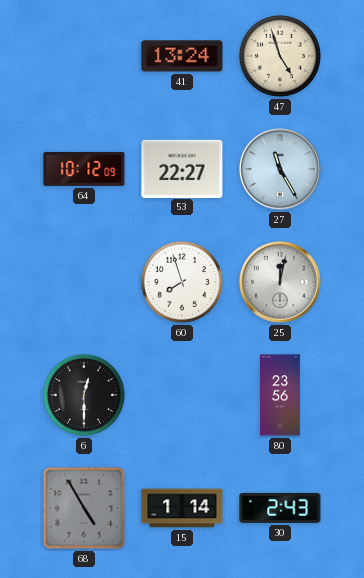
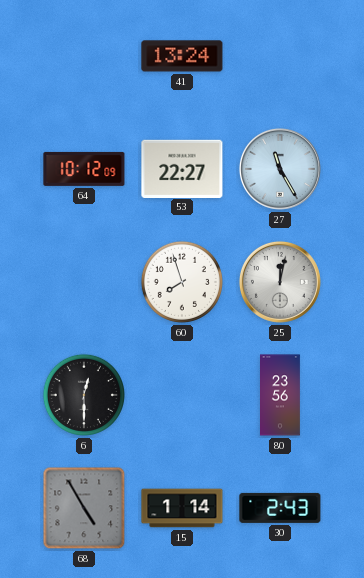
47: 4:57 -> none
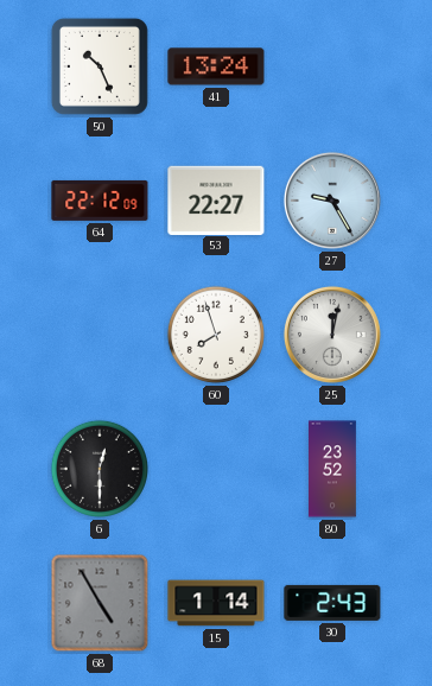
50: none -> 10:26
64: 10:12 -> 22:12
27: 11:25 -> 9:25
80: 23:56 -> 23:52
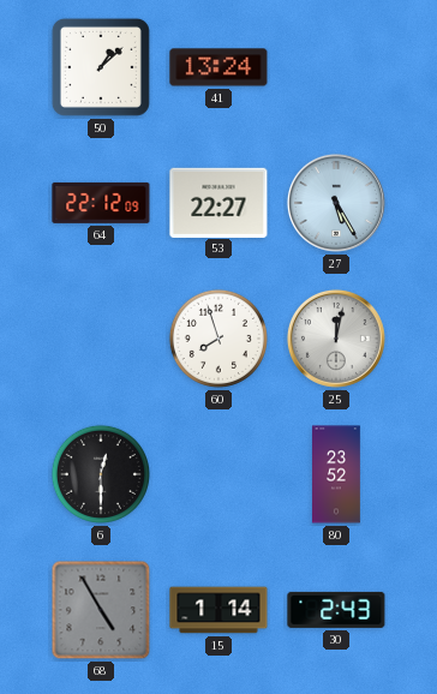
50: 10:26 -> 1:08
27: 9:25 -> 5:25
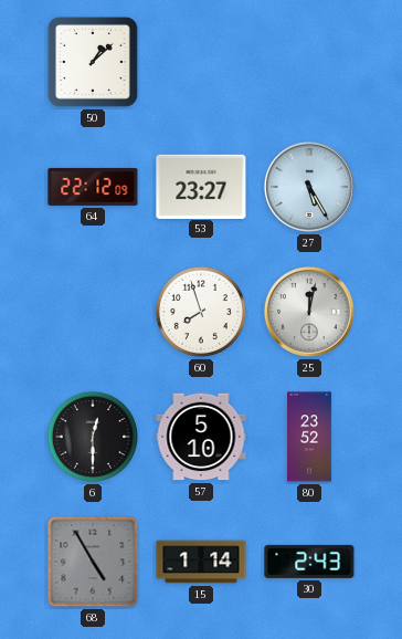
41: 13:24 -> none
53: 22:27 -> 23:27
57: none -> 5:10
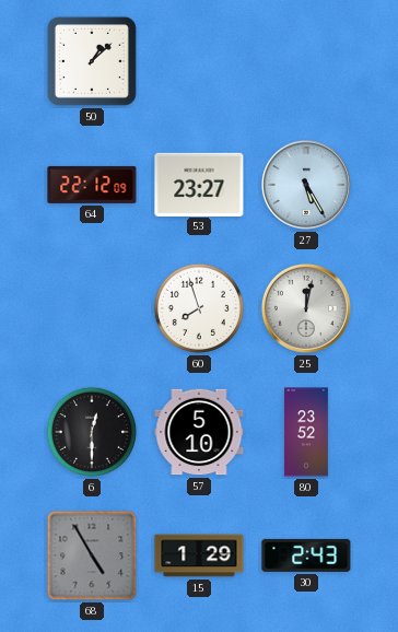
15: 1:14 -> 1:29
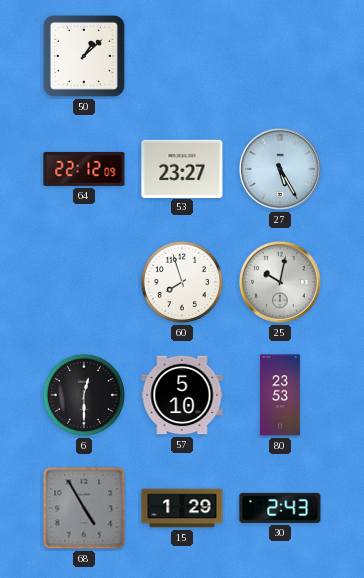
25: 12:02 -> 10:02
80: 23:52 -> 23:53
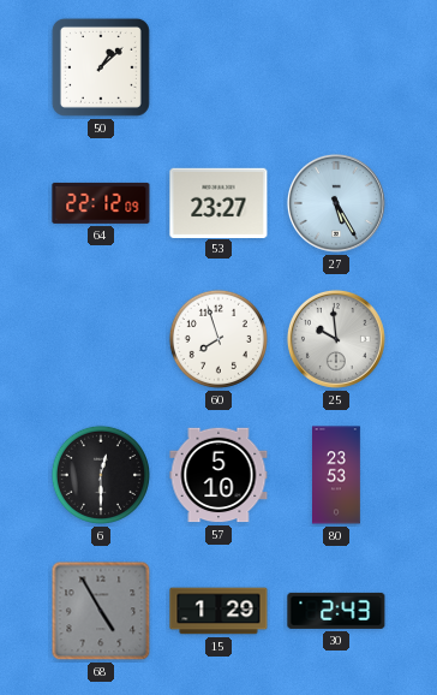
25: 10:02 -> 9:59
